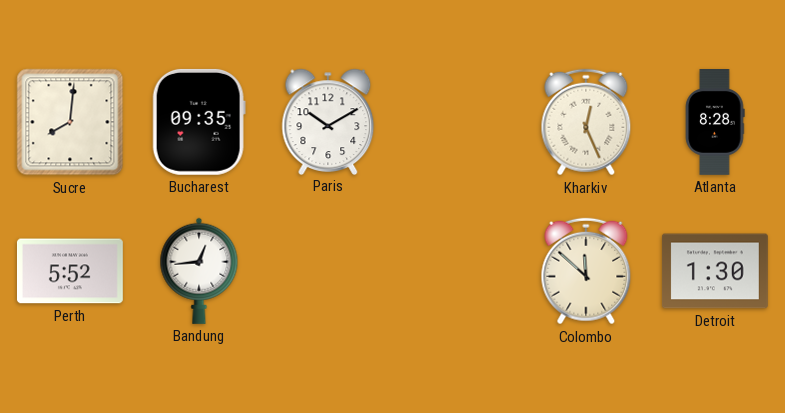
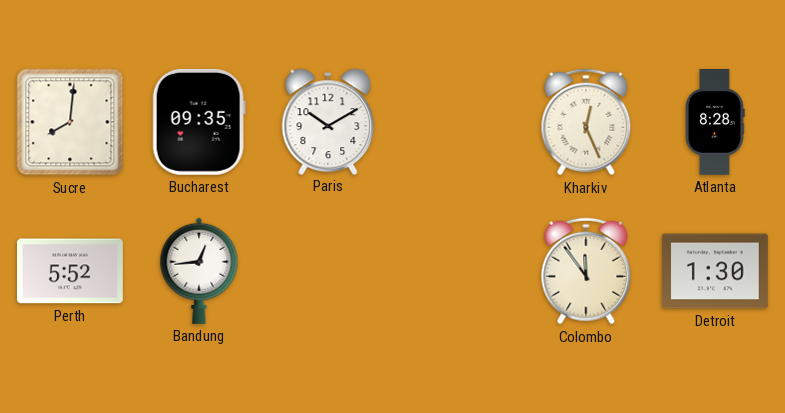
Colombo: 11:52 -> 11:54
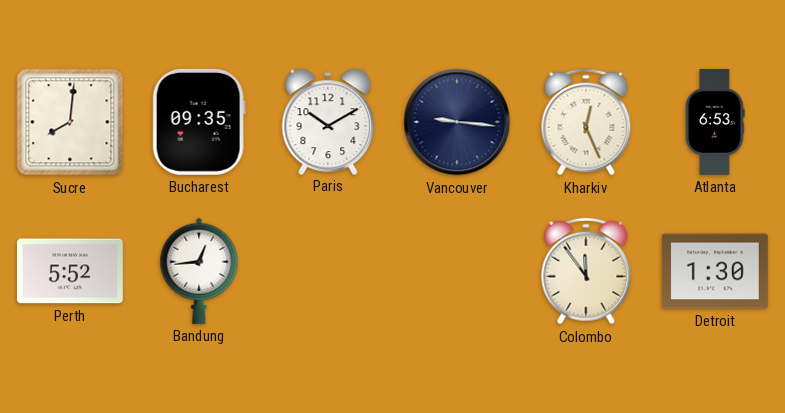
Vancouver: none -> 9:16
Atlanta: 8:28 -> 6:53
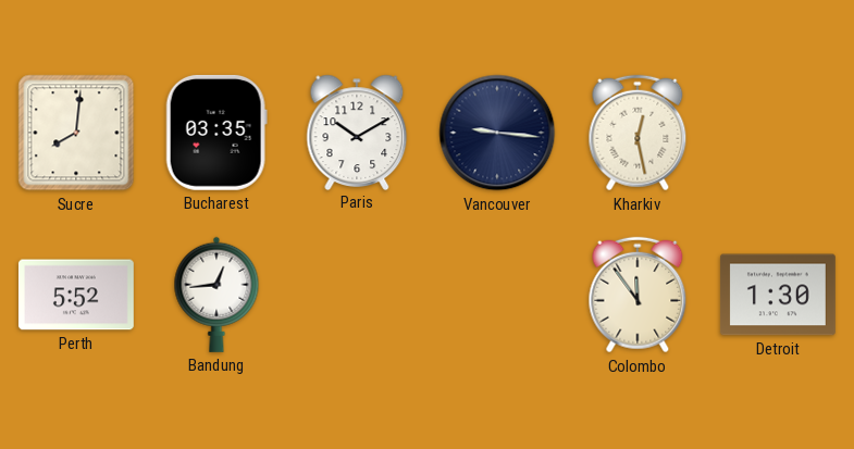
Bucharest: 09:35 -> 03:35
Kharkiv: 12:26 -> 12:28
Atlanta: 6:53 -> none
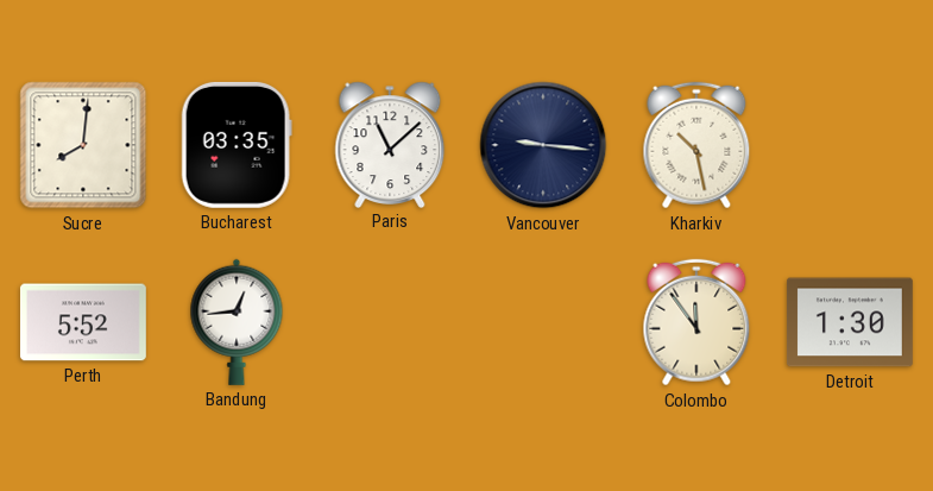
Paris: 10:10 -> 11:08
Kharkiv: 12:28 -> 10:28
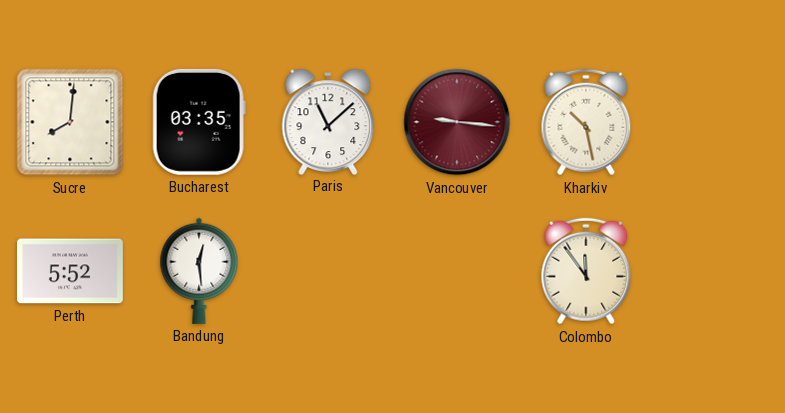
Vancouver dial: navy -> burgundy
Bandung: 12:44 -> 12:29
Detroit: 1:30 -> none
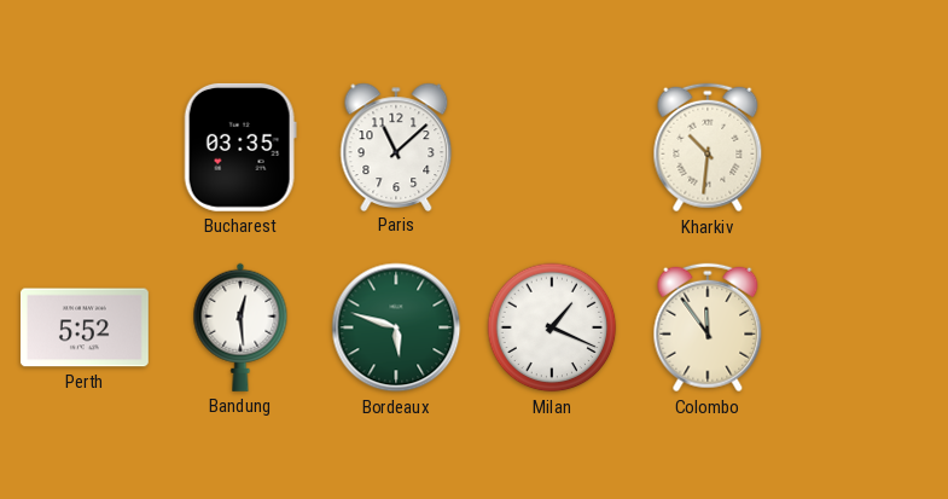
Sucre: 8:01 -> none
Vancouver: 9:16 -> none
Kharkiv: 10:28 -> 10:31
Bordeaux: none -> 5:48
Milan: none -> 1:19
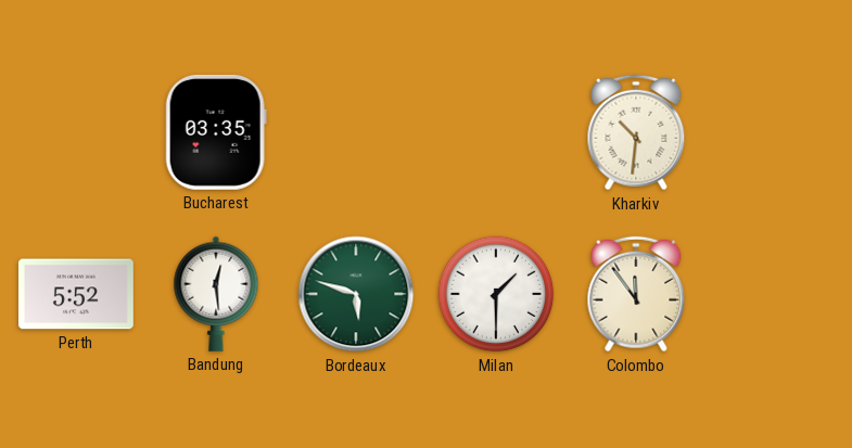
Paris: 11:08 -> none
Milan: 1:19 -> 1:30
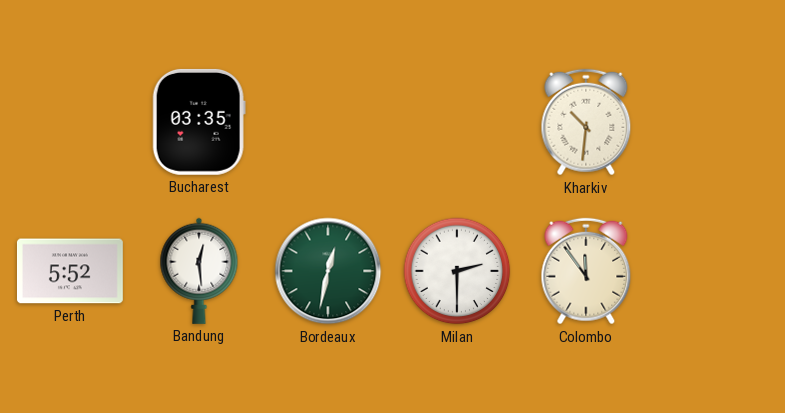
Bordeaux: 5:48 -> 12:32
Milan: 1:30 -> 2:30
